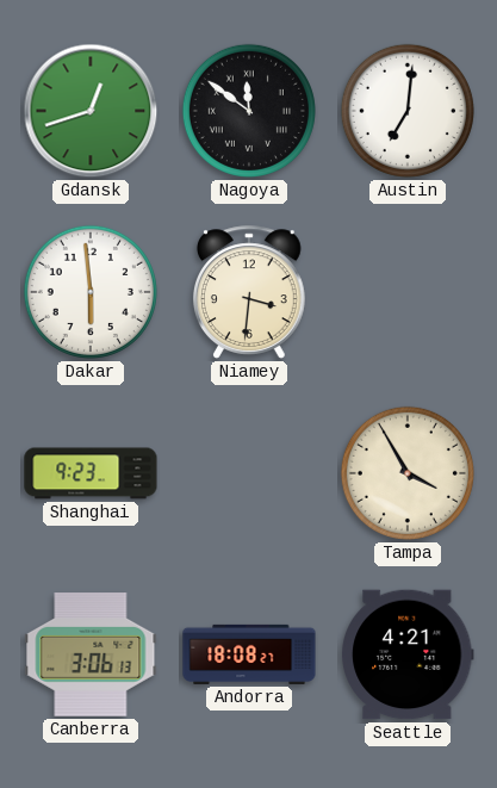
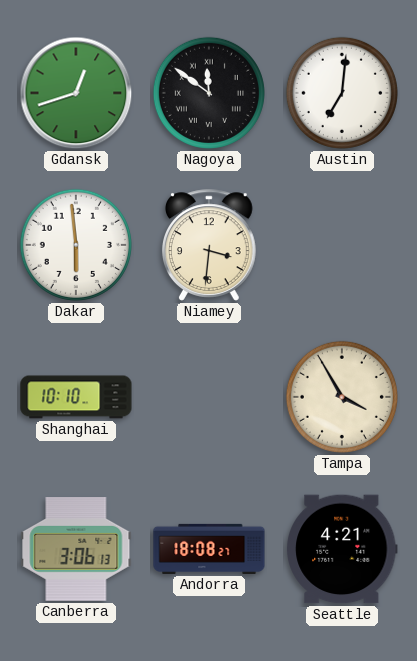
Shanghai: 9:23 -> 10:10
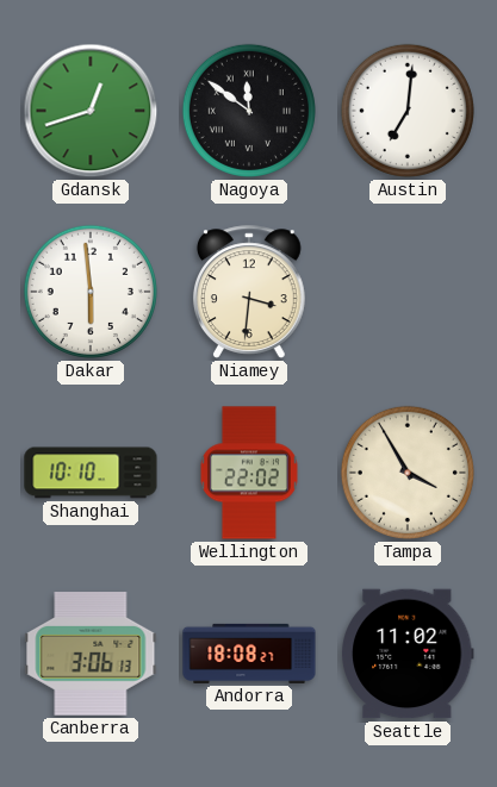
Wellington: none -> 22:02
Seattle: 4:21 -> 11:02
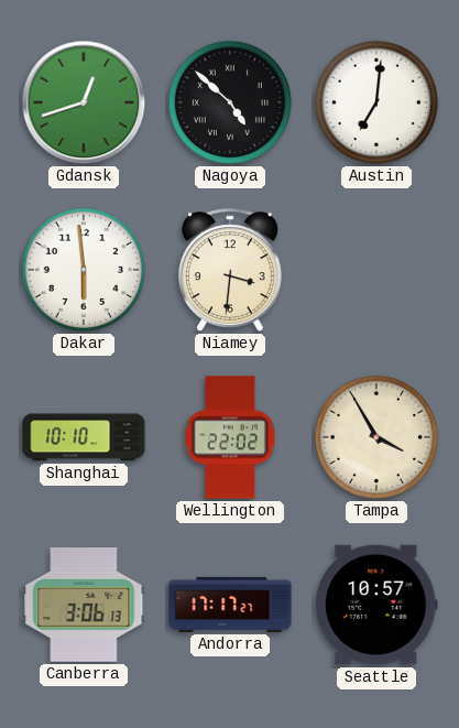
Nagoya: 11:51 -> 4:52
Andorra: 18:08 -> 17:17
Seattle: 11:02 -> 10:57
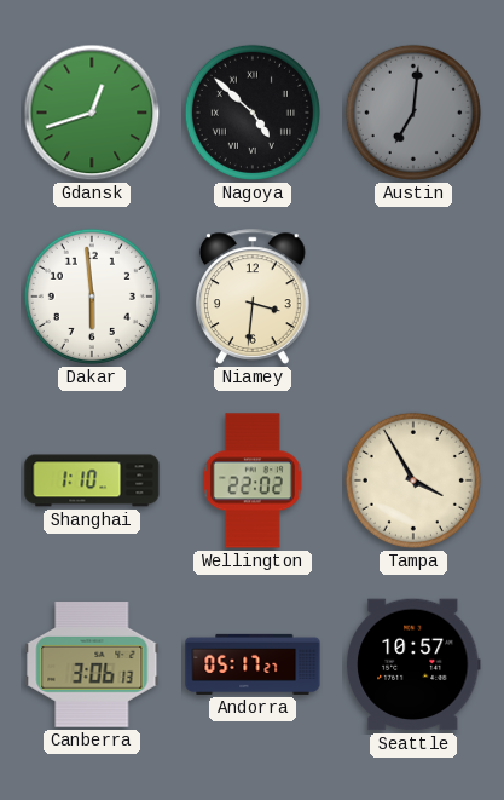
Austin dial: white -> grey
Shanghai: 10:10 -> 1:10
Andorra: 17:17 -> 05:17
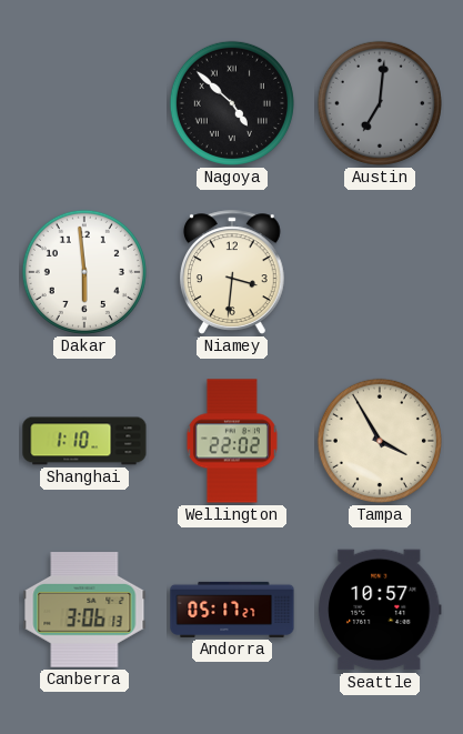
Gdansk: 12:42 -> none
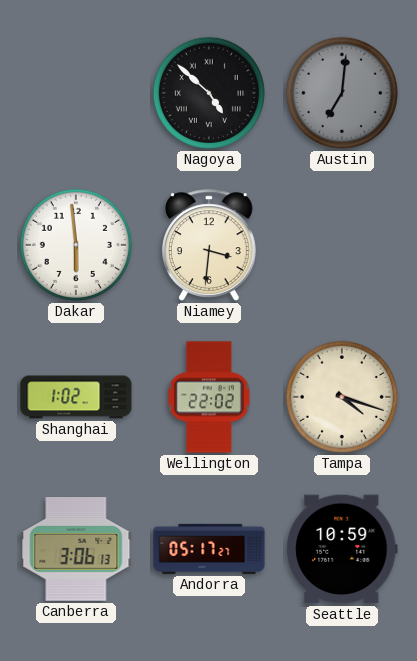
Shanghai: 1:10 -> 1:02
Tampa: 3:55 -> 4:18
Seattle: 10:57 -> 10:59
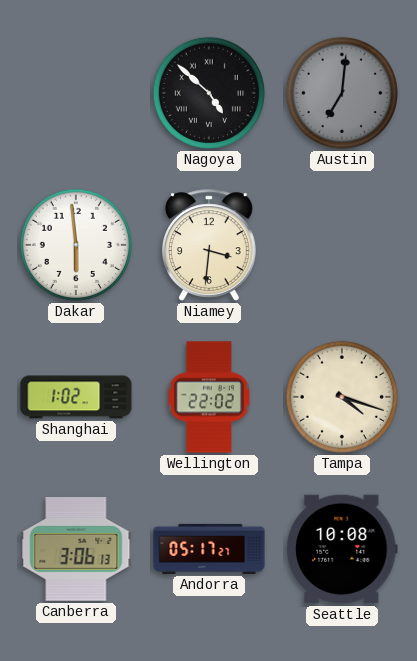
Seattle: 10:59 -> 10:08
